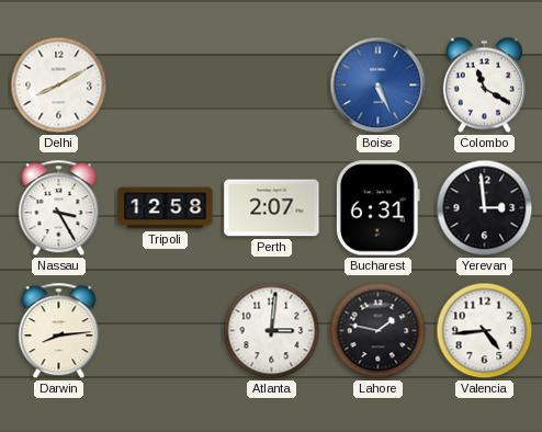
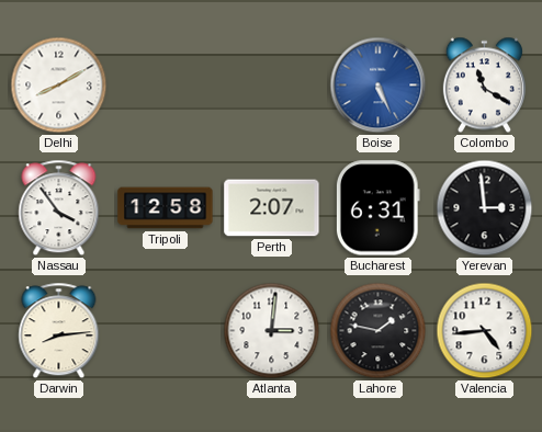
Nassau: 3:25 -> 3:54
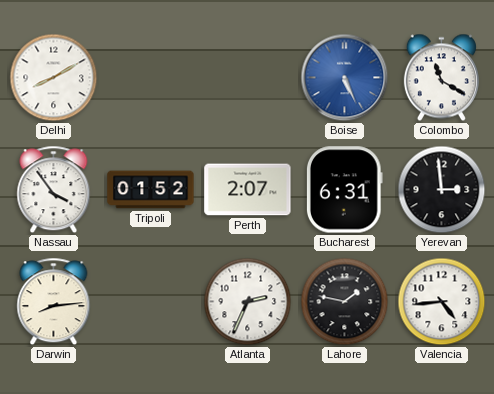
Tripoli: 12:58 -> 01:52
Atlanta: 3:01 -> 2:34
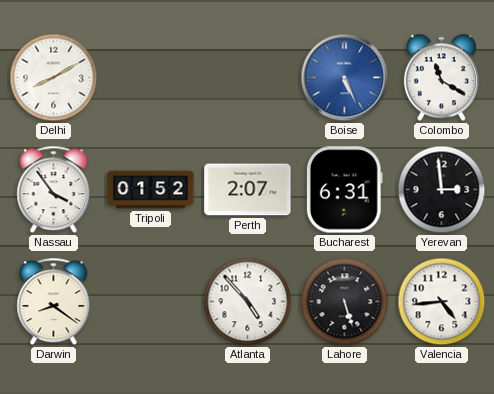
Darwin: 8:14 -> 8:21
Atlanta: 2:34 -> 4:53
Lahore: 1:47 -> 5:27
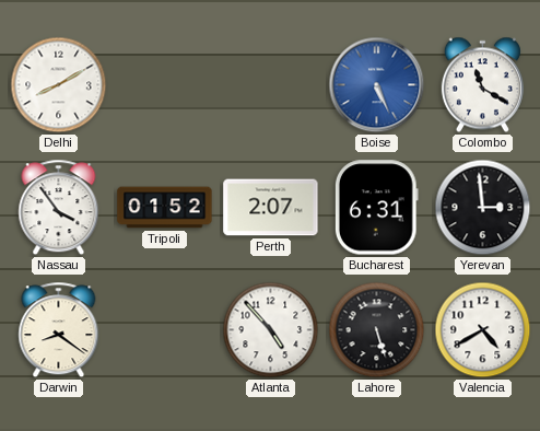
Valencia: 4:44 -> 4:40
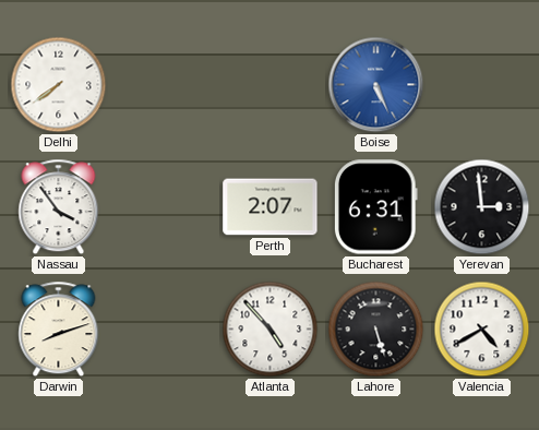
Delhi: 8:10 -> 7:39
Colombo: 11:20 -> none
Tripoli: 01:52 -> none
Darwin: 8:21 -> 8:12
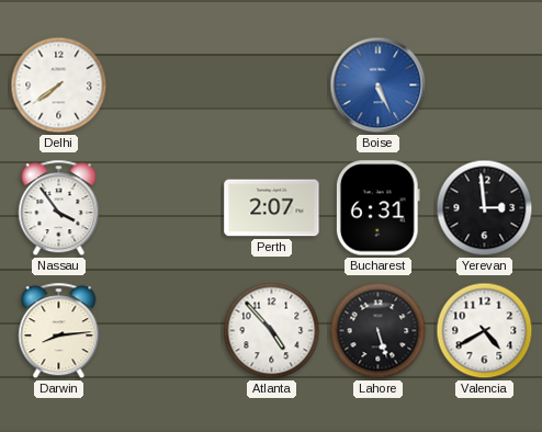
Darwin: 8:12 -> 8:14
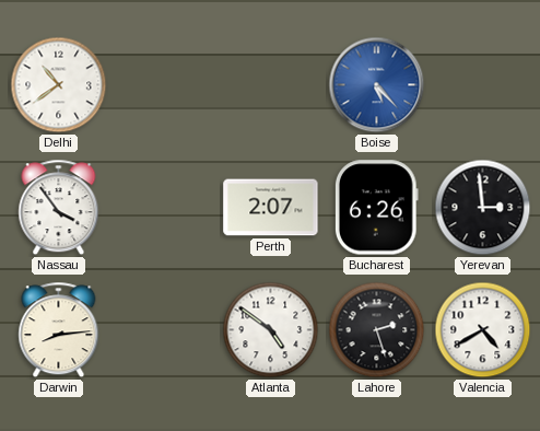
Delhi: 7:39 -> 10:39
Boise: 5:26 -> 5:23
Bucharest: 6:31 -> 6:26
Atlanta: 4:53 -> 4:51
Lahore: 5:27 -> 2:27
